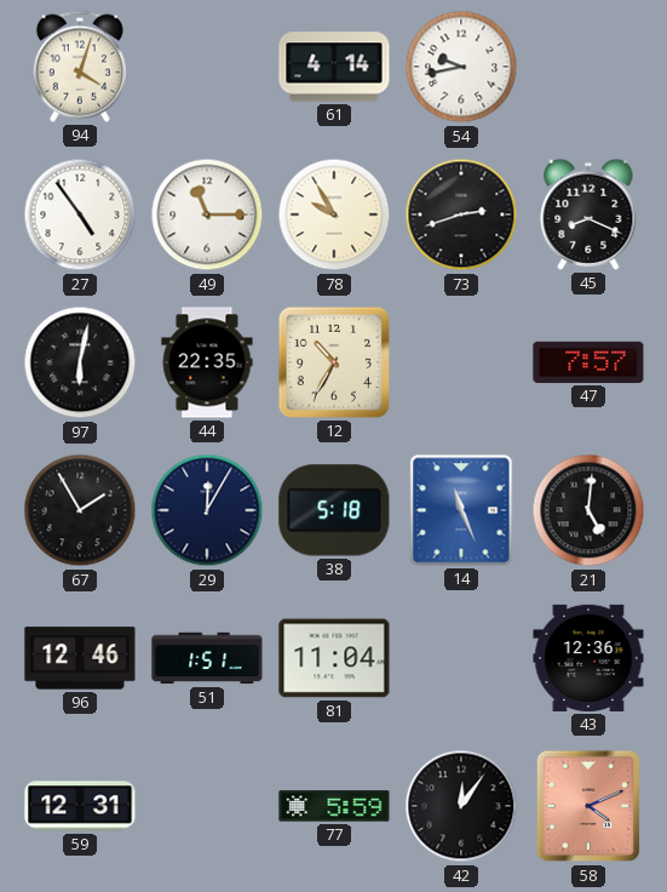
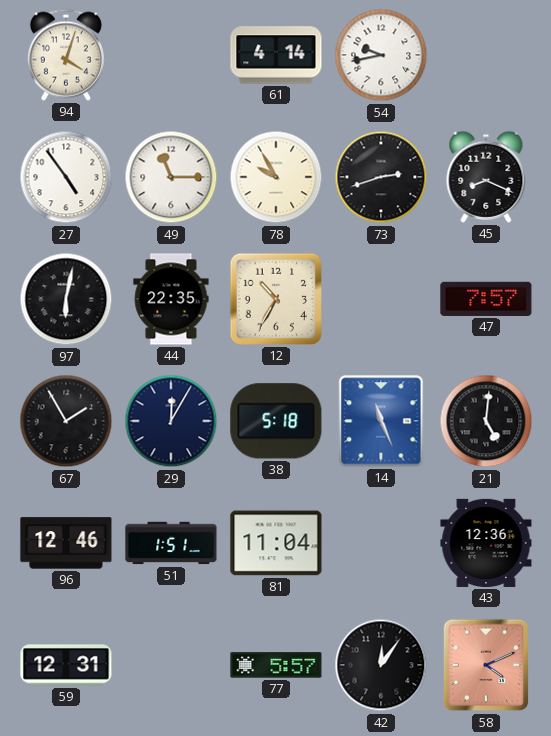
77: 5:59 -> 5:57
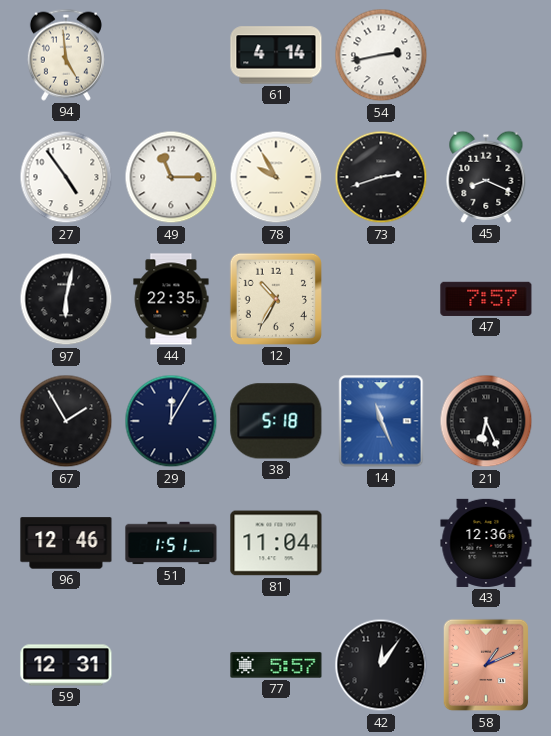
94: 4:03 -> 4:59
54: 9:43 -> 2:43
21: 5:01 -> 6:26
58: 4:11 -> 1:11
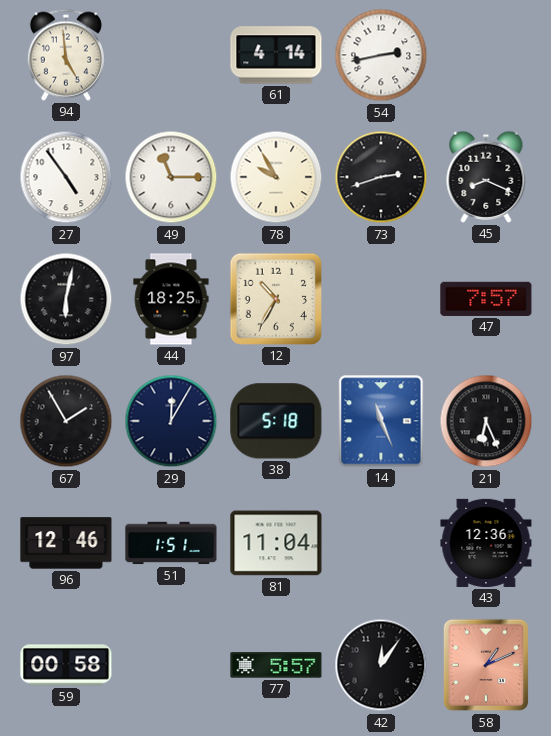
44: 22:35 -> 18:25
59: 12:31 -> 00:58
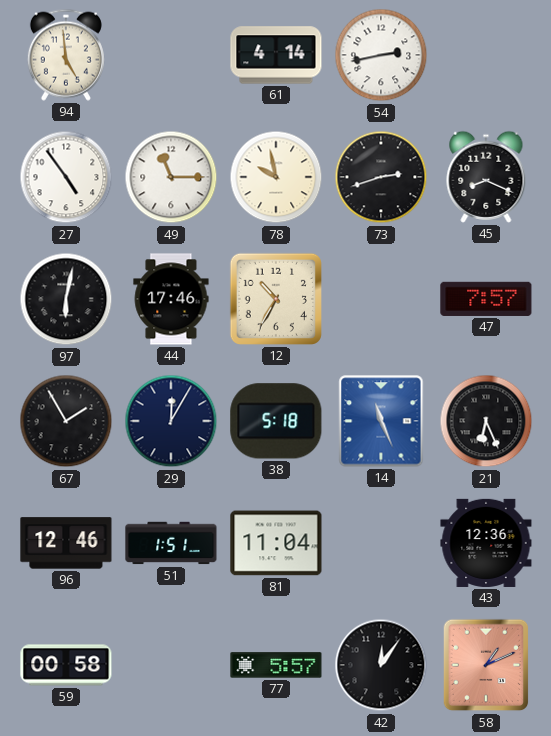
78: 9:55 -> 9:58
44: 18:25 -> 17:46
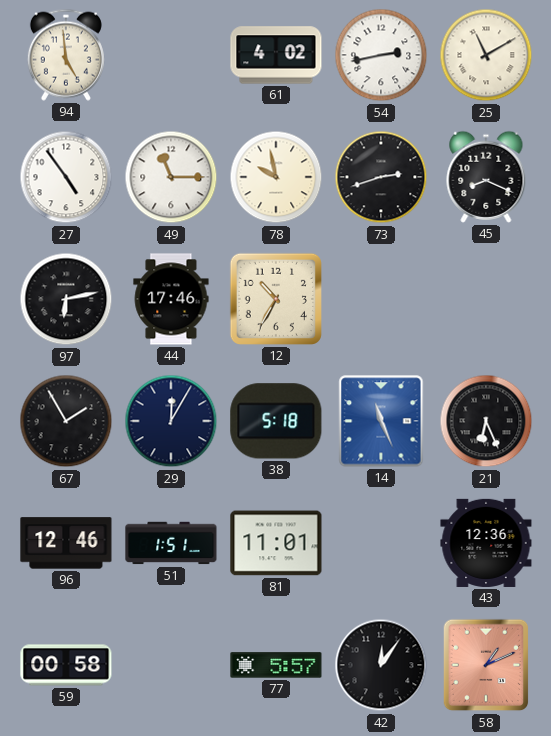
61: 4:14 -> 4:02
25: none -> 11:10
97: 6:02 -> 6:13
47: 7:57 -> none
81: 11:04 -> 11:01
